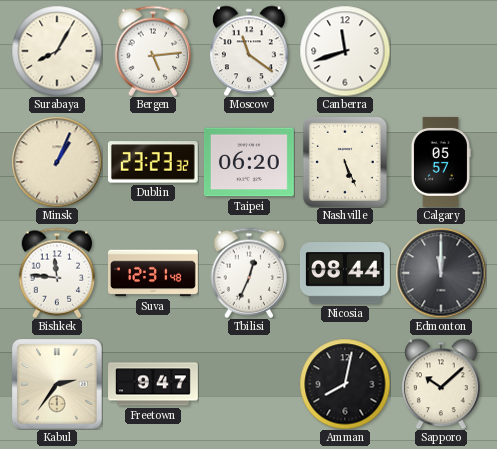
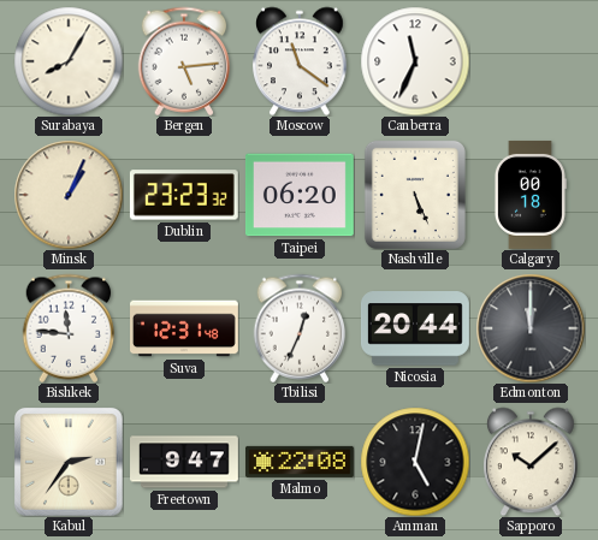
Canberra: 11:42 -> 11:34
Calgary: 05:57 -> 00:18
Nicosia: 08:44 -> 20:44
Malmo: none -> 22:08
Amman: 8:02 -> 5:02
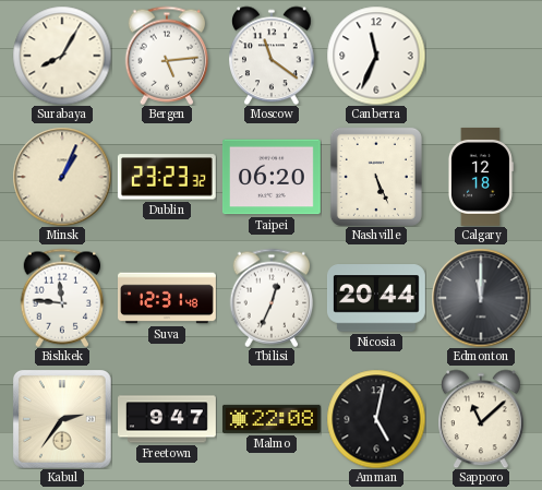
Calgary: 00:18 -> 12:18
Sapporo: 10:08 -> 11:08
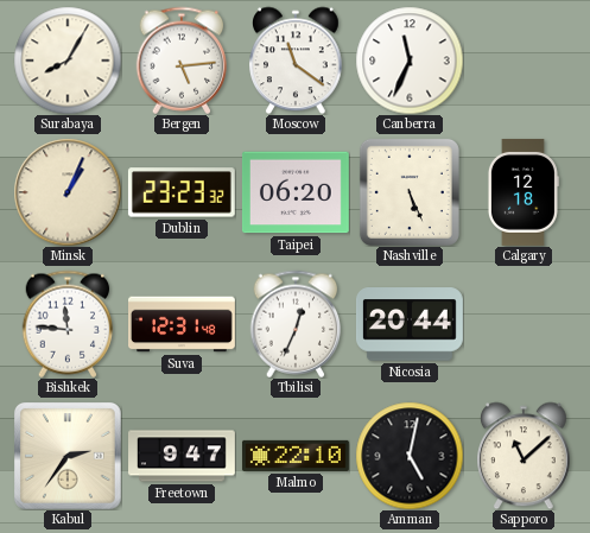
Edmonton: 12:00 -> none
Malmo: 22:08 -> 22:10
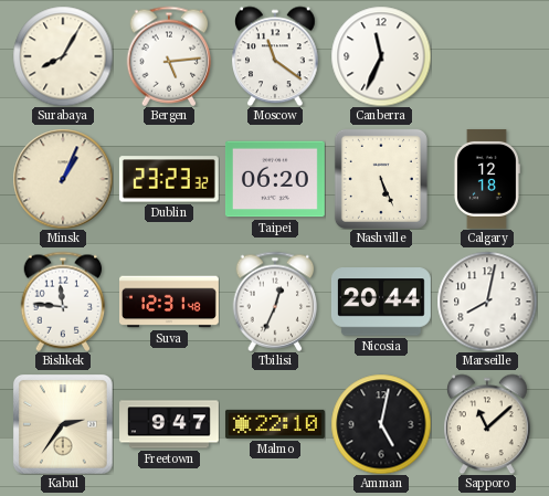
Marseille: none -> 8:02
